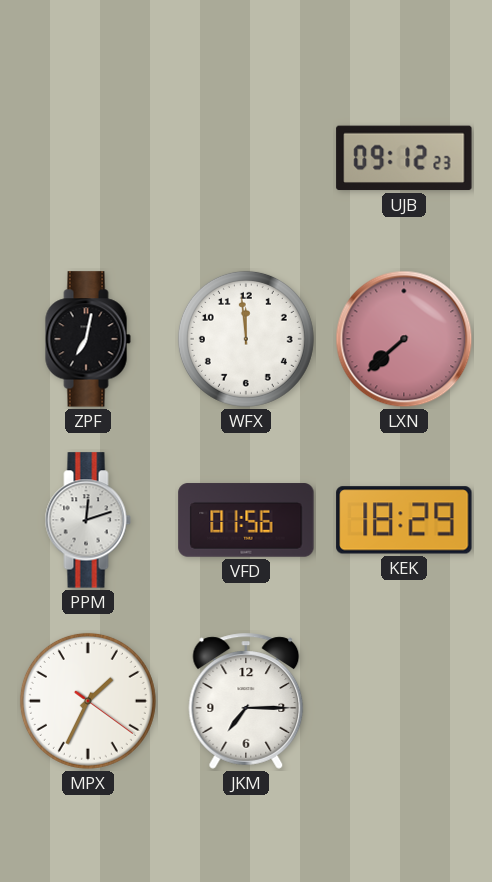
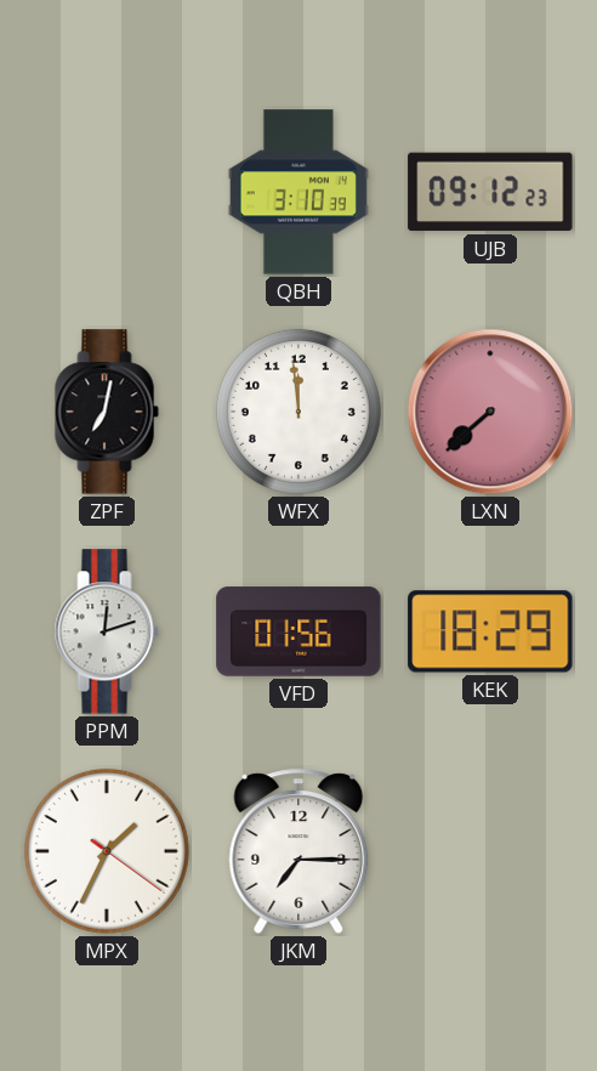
QBH: none -> 3:10
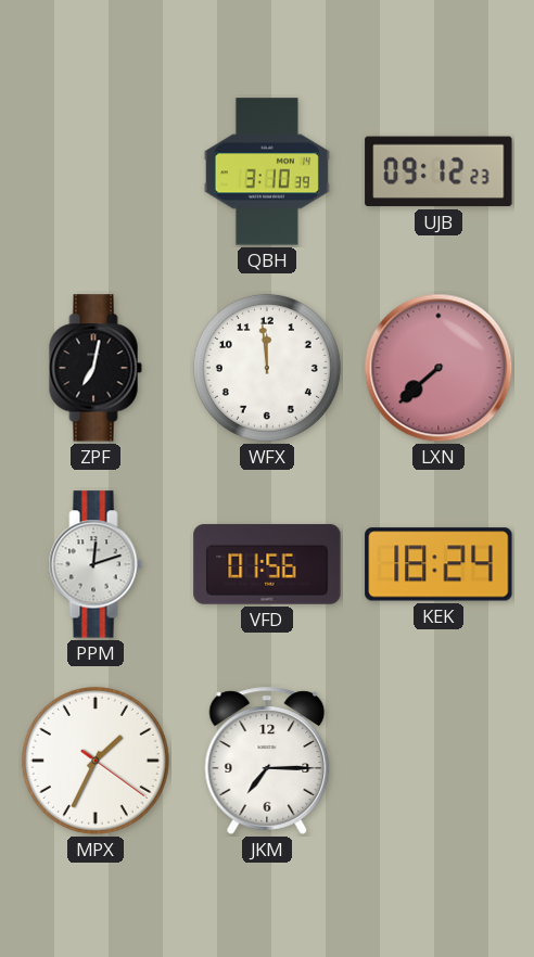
KEK: 18:29 -> 18:24
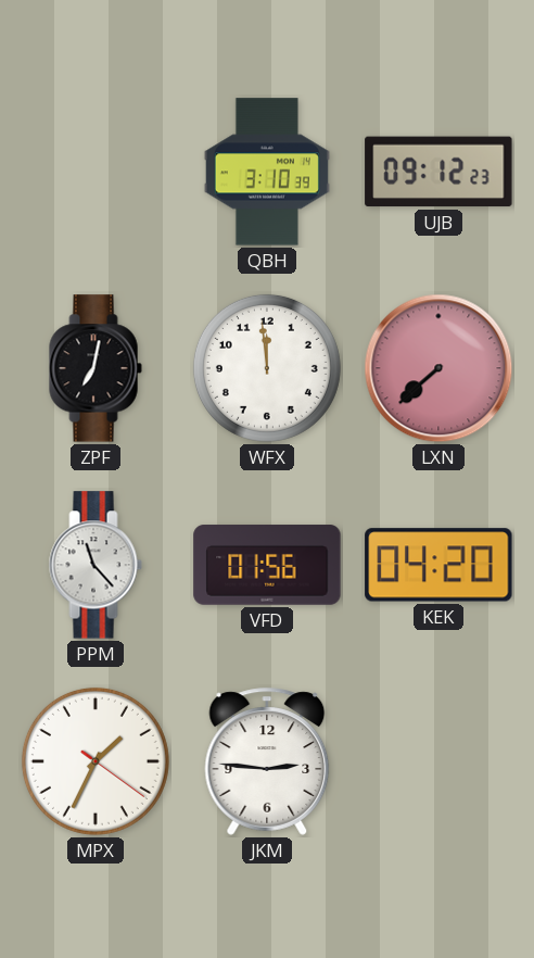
PPM: 12:12 -> 11:23
KEK: 18:24 -> 04:20
JKM: 7:15 -> 2:46
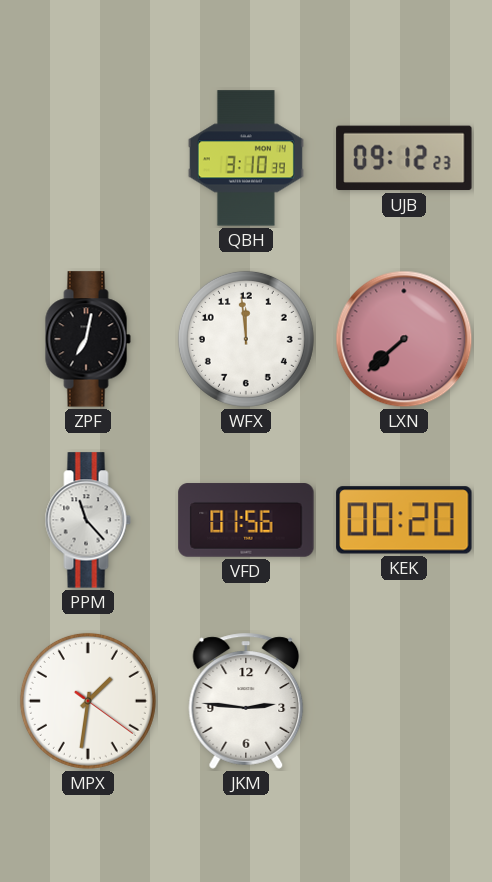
KEK: 04:20 -> 00:20
MPX: 1:34 -> 1:31
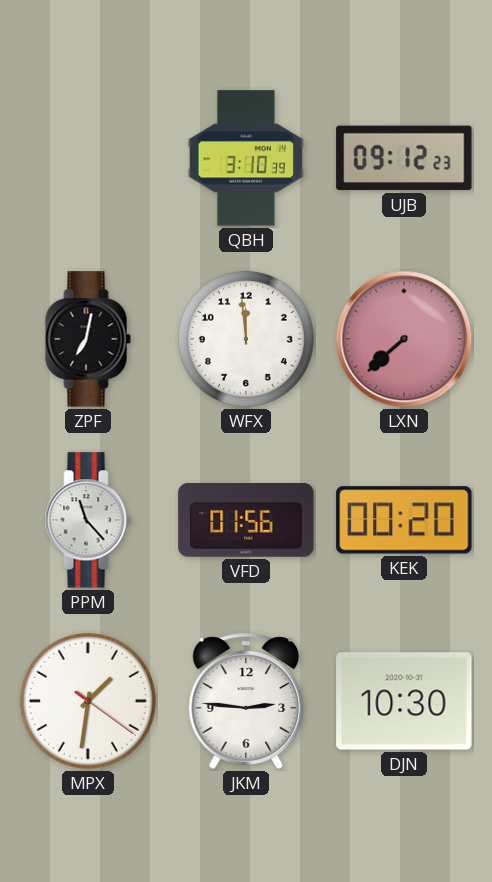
DJN: none -> 10:30
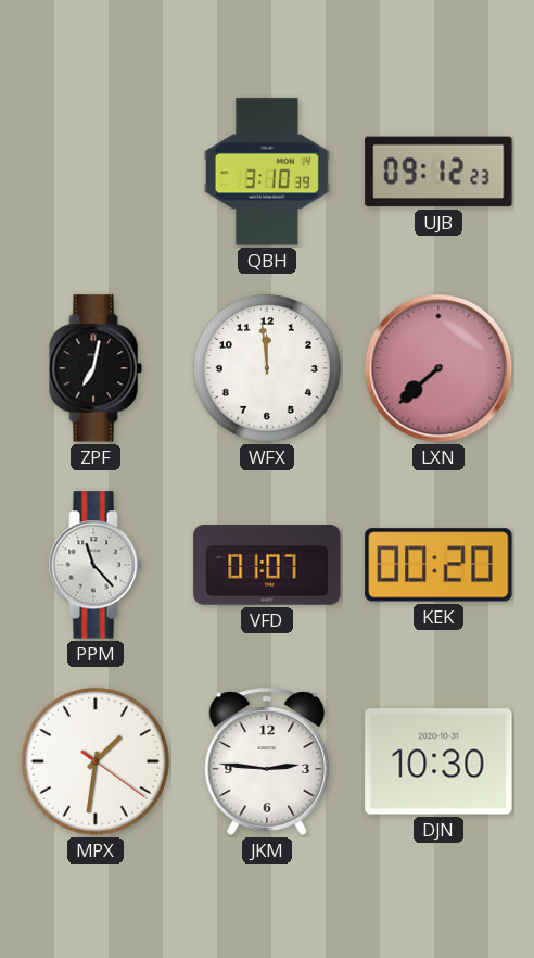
VFD: 01:56 -> 01:07
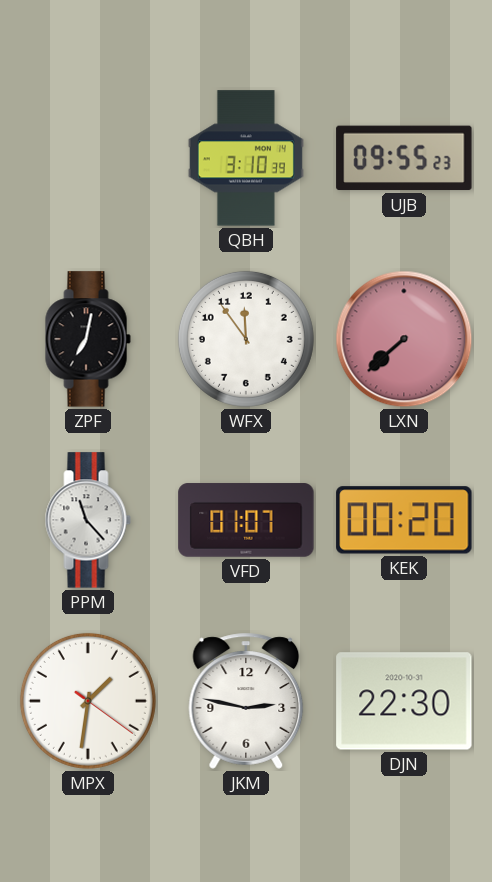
UJB: 09:12 -> 09:55
WFX: 11:59 -> 11:54
JKM: 2:46 -> 2:47
DJN: 10:30 -> 22:30
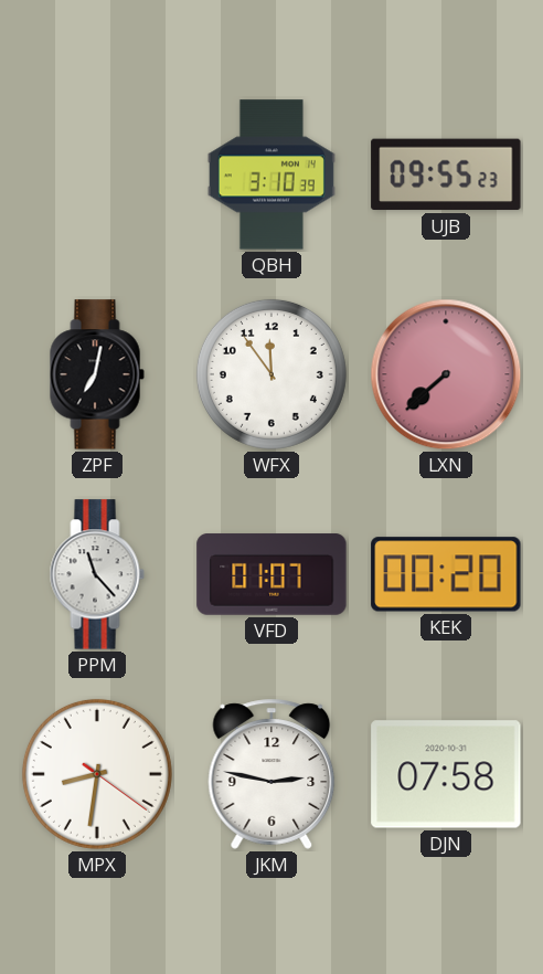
MPX: 1:31 -> 8:31
DJN: 22:30 -> 07:58
